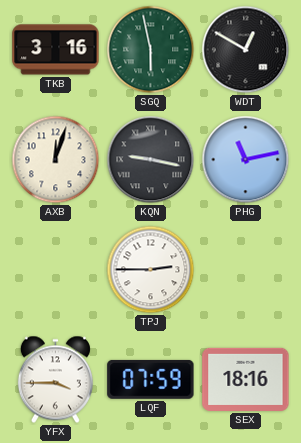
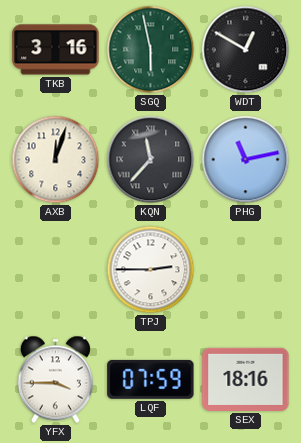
KQN: 9:17 -> 11:37
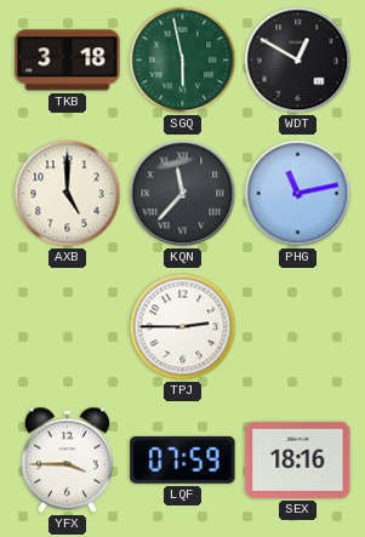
TKB: 3:16 -> 3:18
AXB: 12:03 -> 5:00
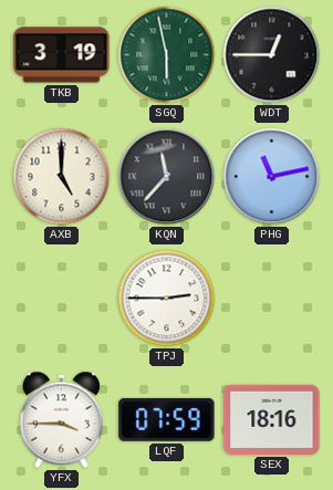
TKB: 3:18 -> 3:19
WDT: 12:50 -> 12:45
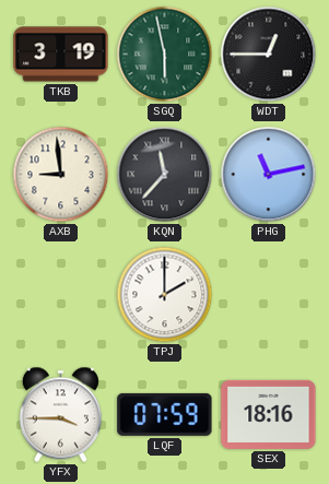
AXB: 5:00 -> 8:59
TPJ: 2:45 -> 2:00
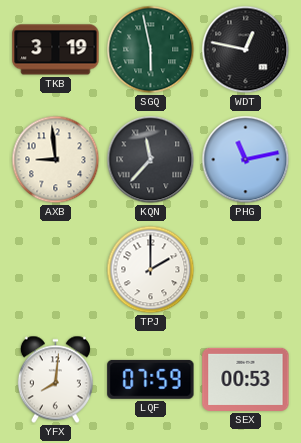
WDT: 12:45 -> 12:47
YFX: 3:45 -> 8:01
SEX: 18:16 -> 00:53
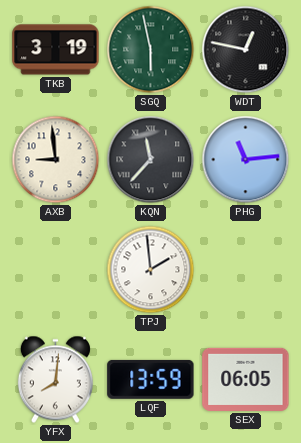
PHG: 11:13 -> 11:14
TPJ: 2:00 -> 1:59
LQF: 07:59 -> 13:59
SEX: 00:53 -> 06:05
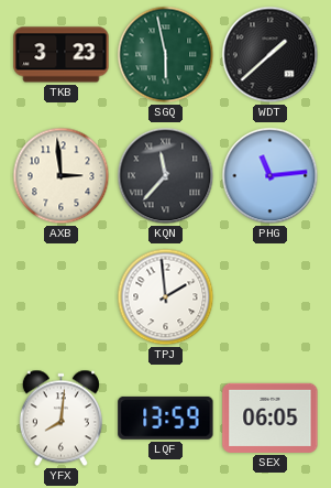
TKB: 3:19 -> 3:23
WDT: 12:47 -> 1:38
AXB: 8:59 -> 2:59
